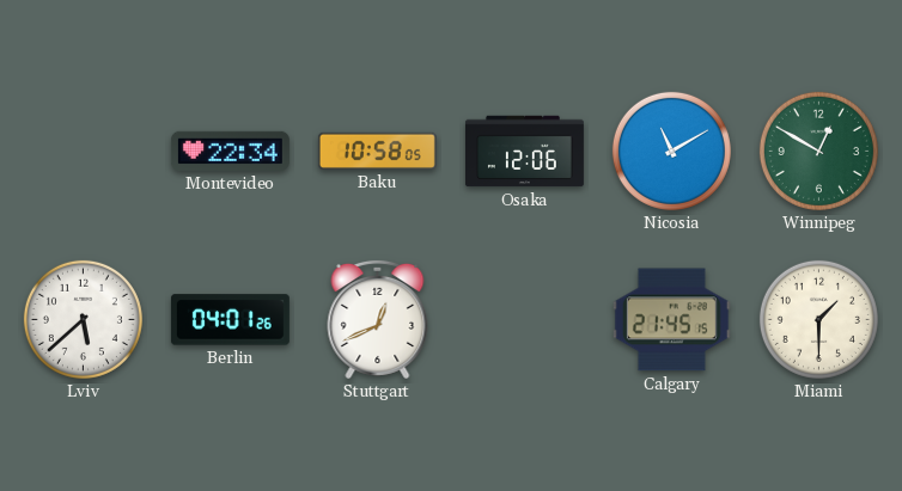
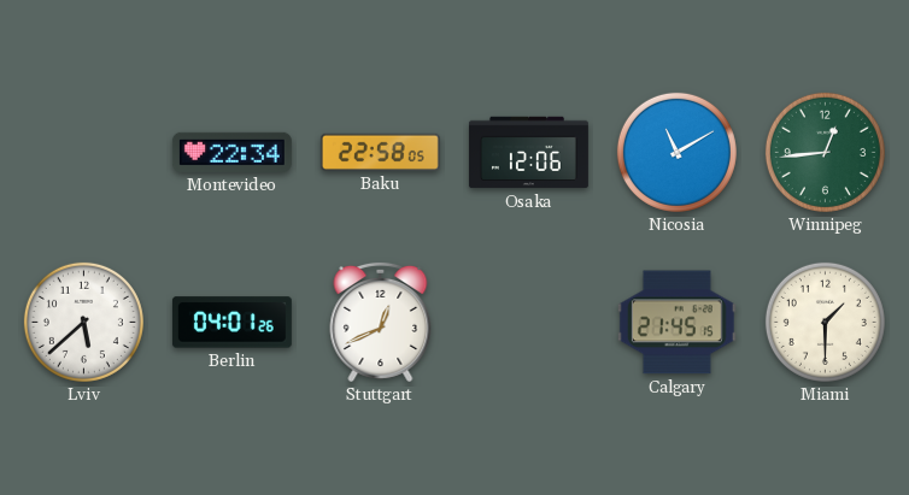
Baku: 10:58 -> 22:58
Winnipeg: 12:50 -> 12:44
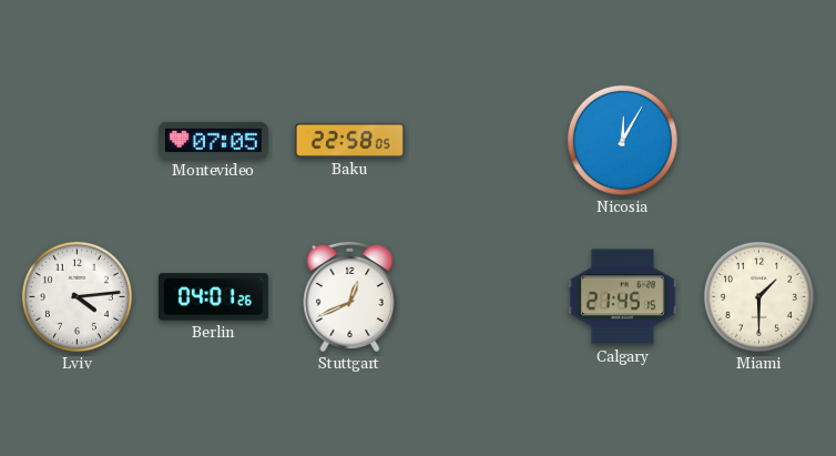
Montevideo: 22:34 -> 07:05
Osaka: 12:06 -> none
Nicosia: 11:10 -> 12:05
Winnipeg: 12:44 -> none
Lviv: 5:38 -> 4:14
